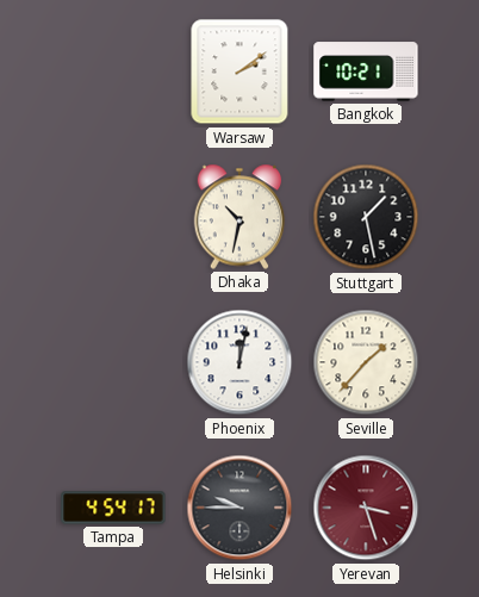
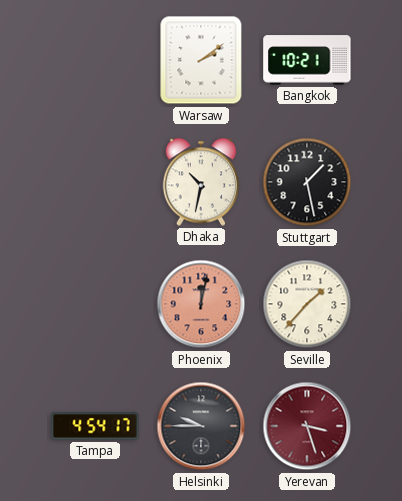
Phoenix dial: white -> salmon
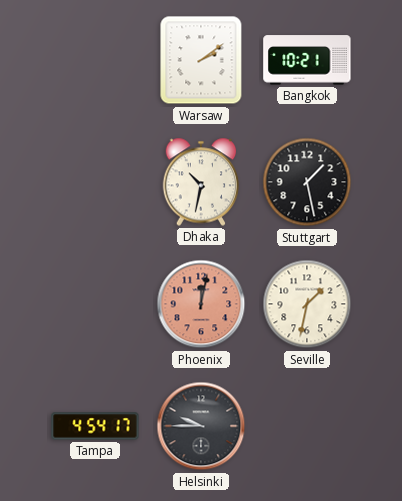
Seville: 1:37 -> 1:32
Yerevan: 3:27 -> none
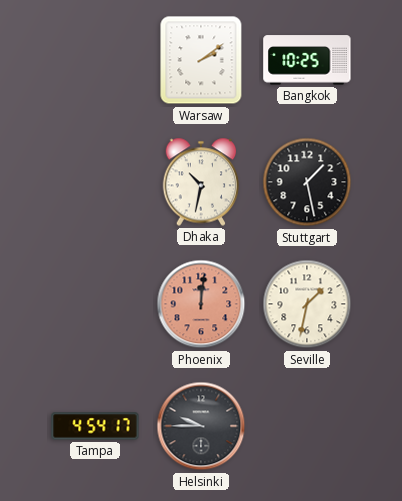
Bangkok: 10:21 -> 10:25
Phoenix: 12:02 -> 12:01
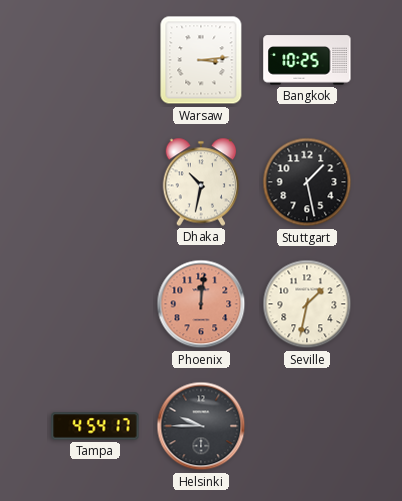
Warsaw: 2:09 -> 3:14
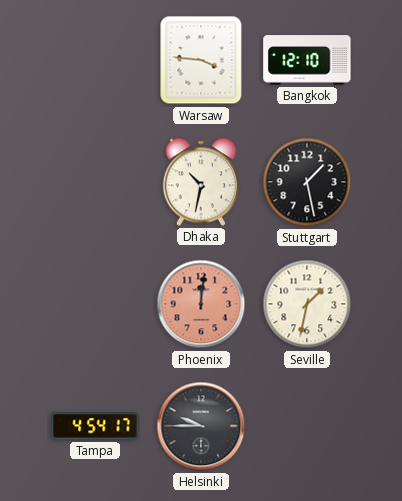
Warsaw: 3:14 -> 3:46
Bangkok: 10:25 -> 12:10
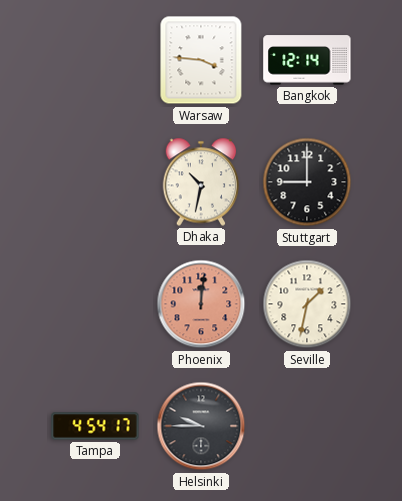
Bangkok: 12:10 -> 12:14
Stuttgart: 1:28 -> 9:00
